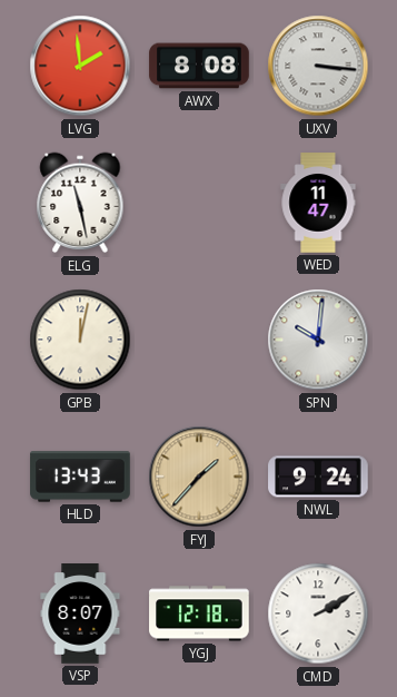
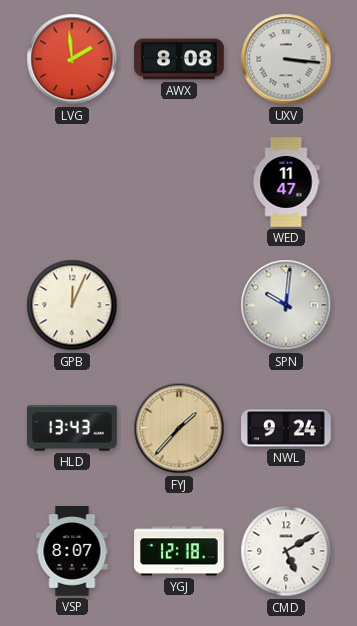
ELG: 11:28 -> none
GPB: 12:02 -> 12:04
CMD: 2:10 -> 5:10
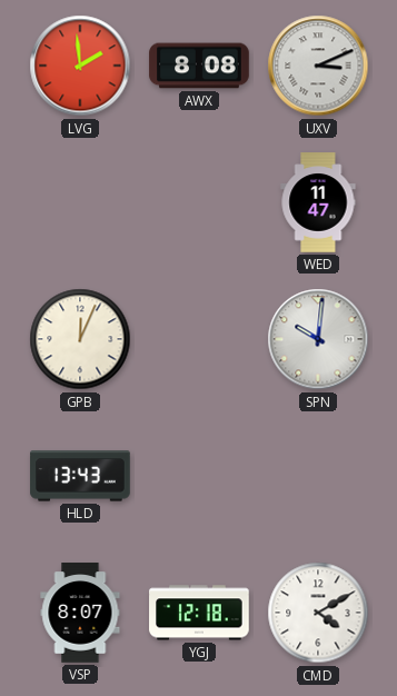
UXV: 3:16 -> 3:11
FYJ: 1:37 -> none
NWL: 9:24 -> none
CMD: 5:10 -> 4:10
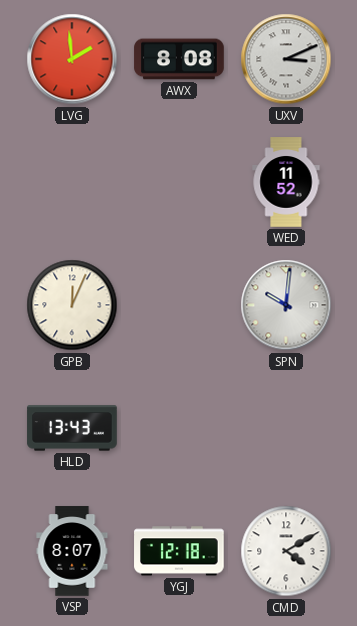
WED: 11:47 -> 11:52
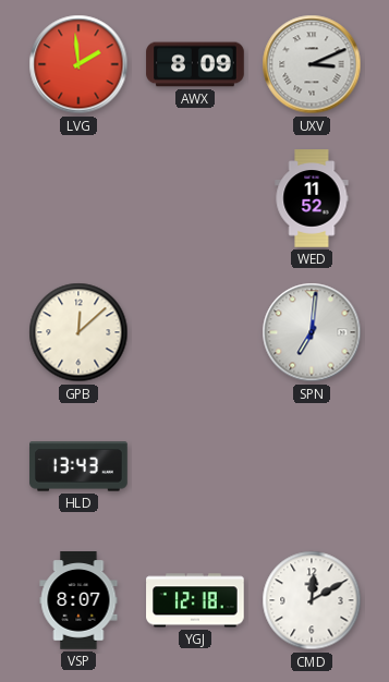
AWX: 8:08 -> 8:09
GPB: 12:04 -> 12:08
SPN: 10:01 -> 7:01
CMD: 4:10 -> 12:10
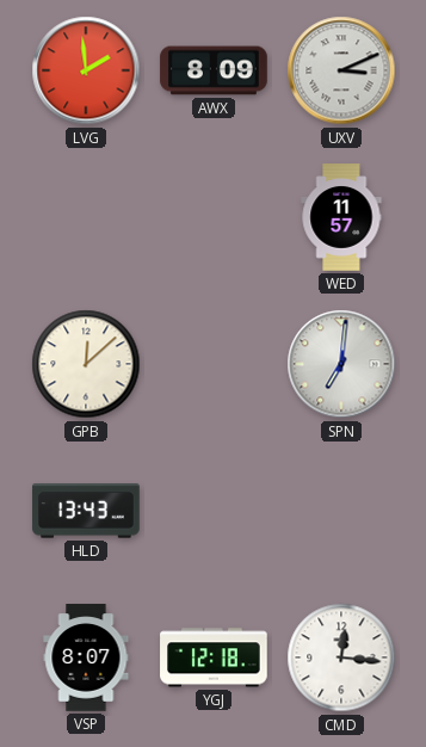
WED: 11:52 -> 11:57
CMD: 12:10 -> 12:16
